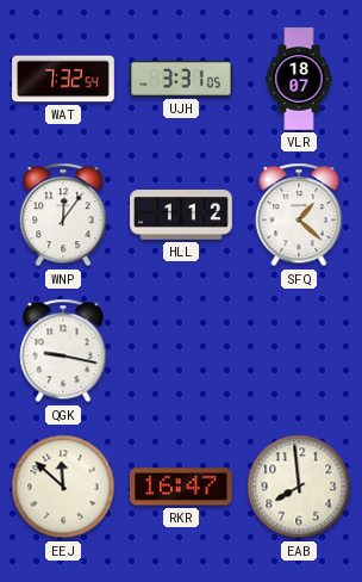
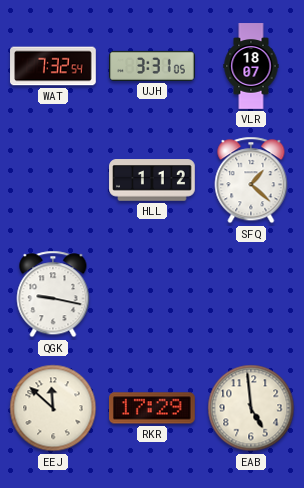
WNP: 12:06 -> none
RKR: 16:47 -> 17:29
EAB: 7:59 -> 4:59
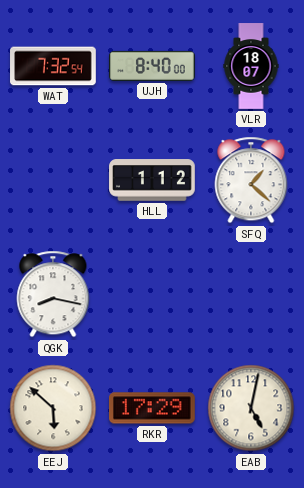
UJH: 3:31 -> 8:40
QGK: 9:17 -> 8:17
EEJ: 11:52 -> 5:52
EAB: 4:59 -> 5:02
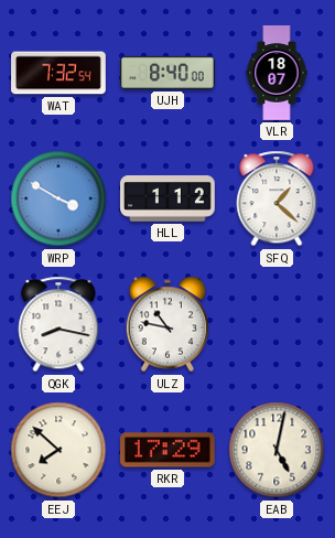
WRP: none -> 3:50
ULZ: none -> 10:47
EEJ: 5:52 -> 7:52
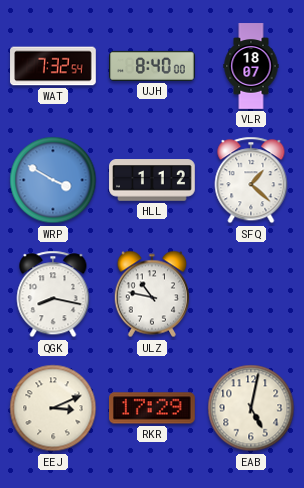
EEJ: 7:52 -> 3:11
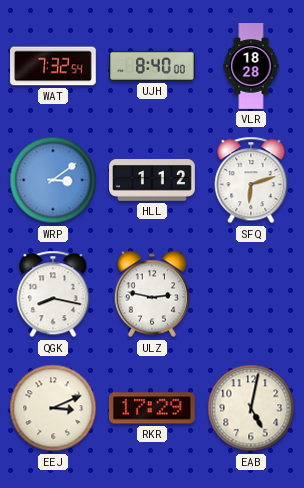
VLR: 18:07 -> 18:28
WRP: 3:50 -> 3:09
SFQ: 1:22 -> 6:12
ULZ: 10:47 -> 2:47
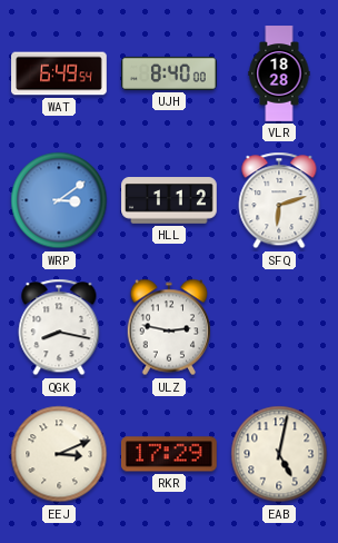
WAT: 7:32 -> 6:49
